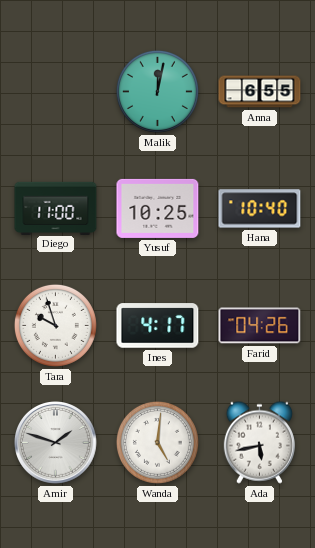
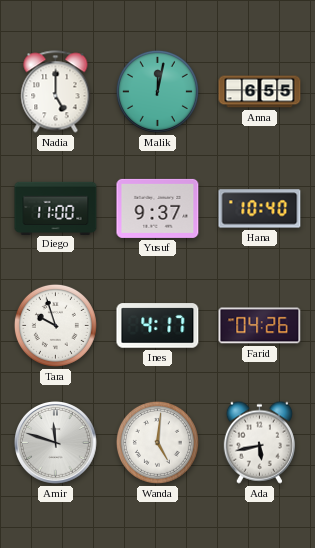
Nadia: none -> 5:00
Yusuf: 10:25 -> 9:37
Amir: 1:48 -> 11:48
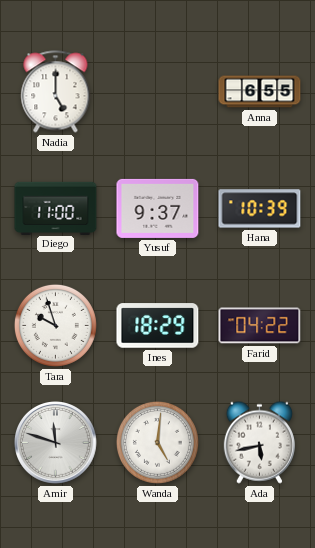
Malik: 12:02 -> none
Hana: 10:40 -> 10:39
Ines: 4:17 -> 18:29
Farid: 04:26 -> 04:22
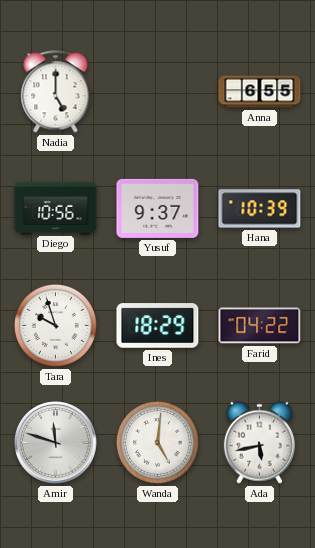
Diego: 11:00 -> 10:56
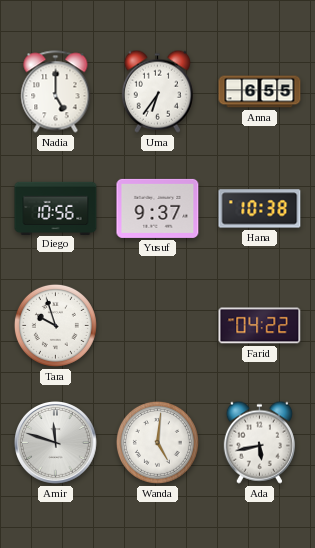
Uma: none -> 6:36
Hana: 10:39 -> 10:38
Ines: 18:29 -> none
